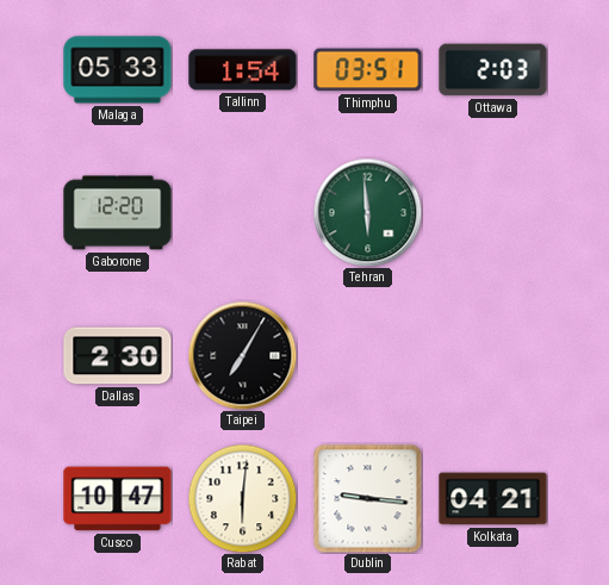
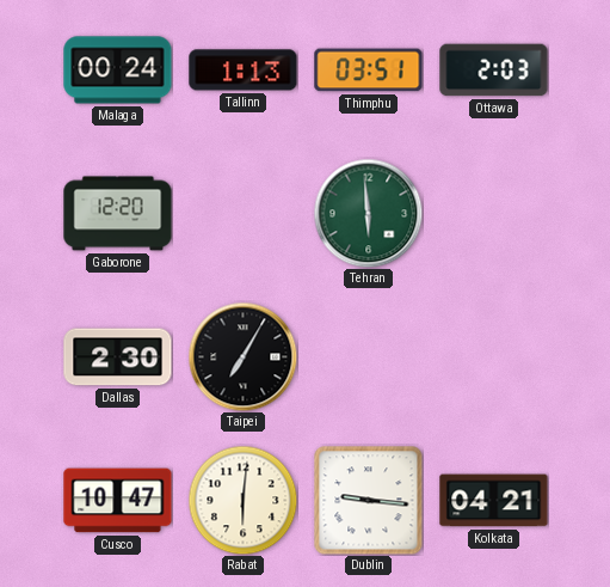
Malaga: 05:33 -> 00:24
Tallinn: 1:54 -> 1:13
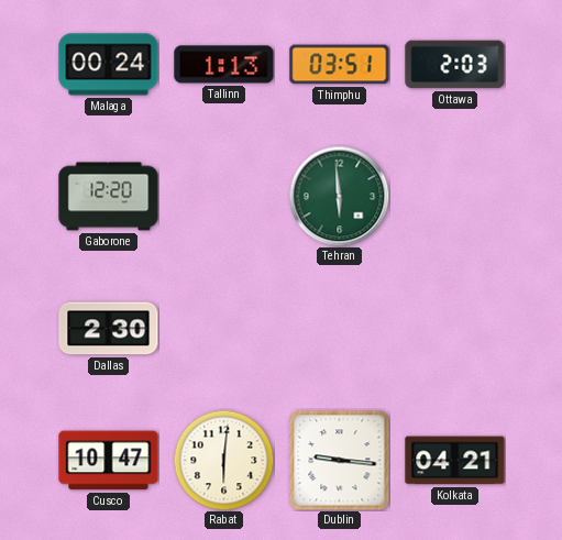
Taipei: 7:05 -> none
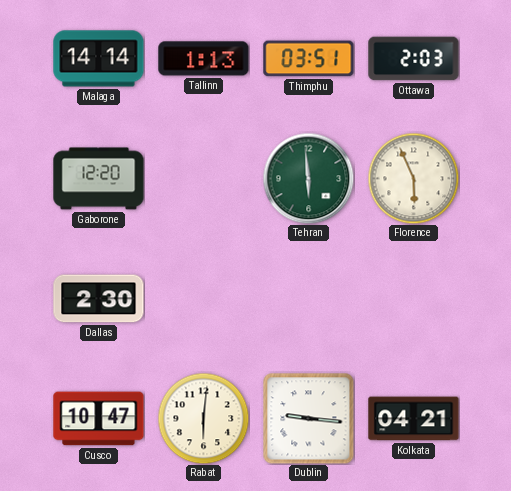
Malaga: 00:24 -> 14:14
Florence: none -> 5:56
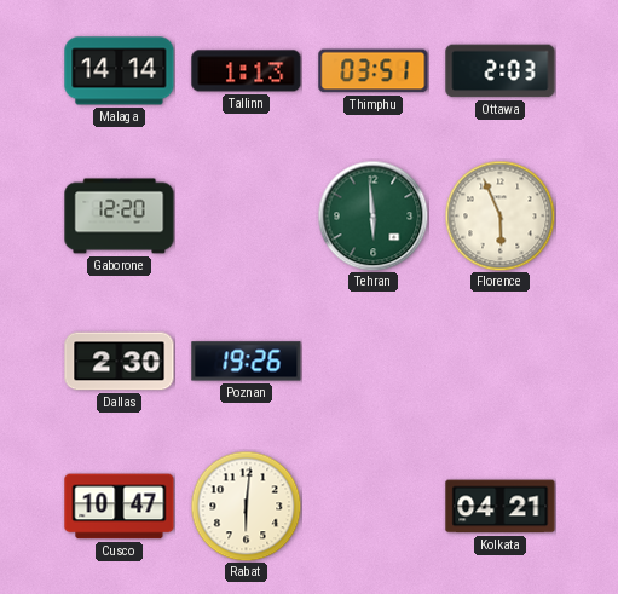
Poznan: none -> 19:26
Dublin: 9:16 -> none
